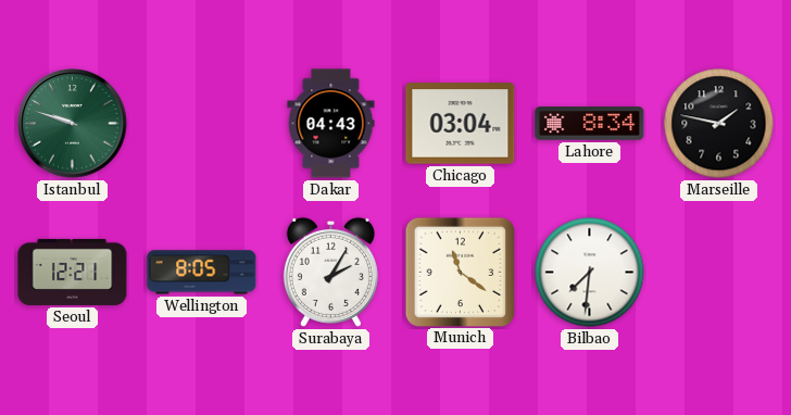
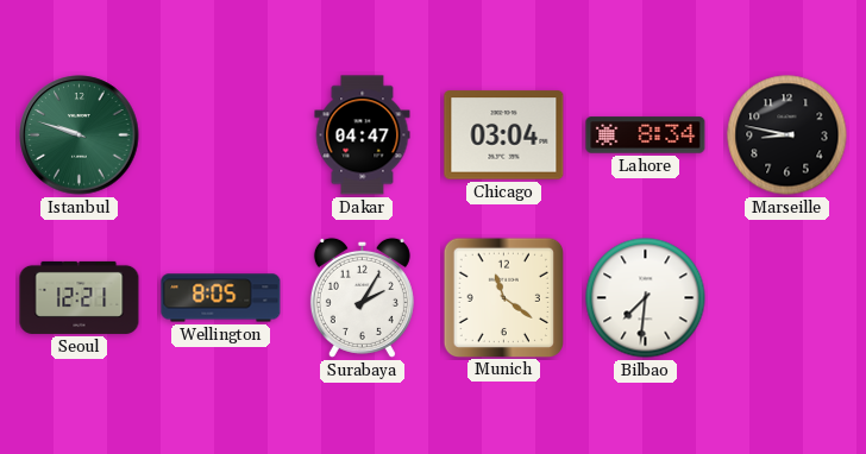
Dakar: 04:43 -> 04:47
Marseille: 1:47 -> 8:47
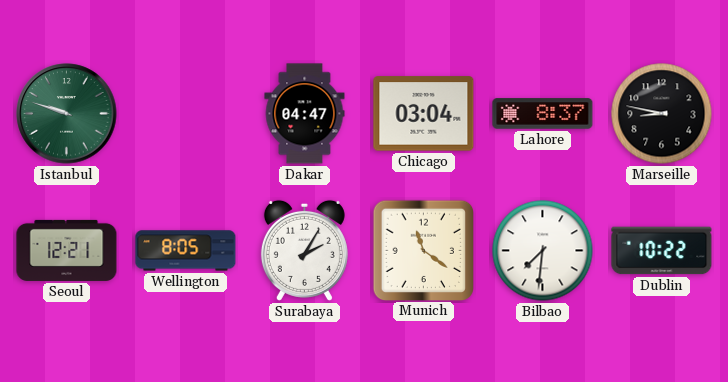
Lahore: 8:34 -> 8:37
Dublin: none -> 10:22
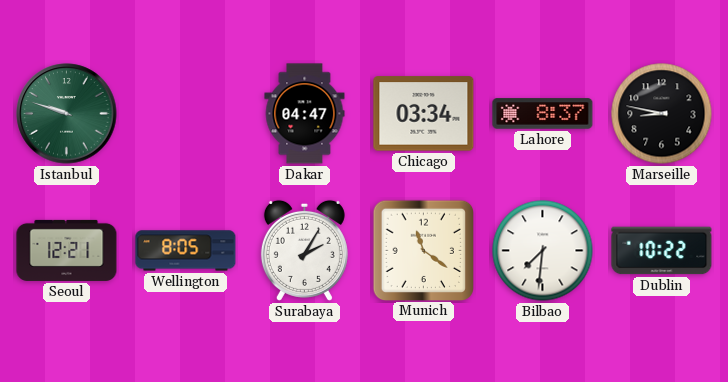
Chicago: 03:04 -> 03:34
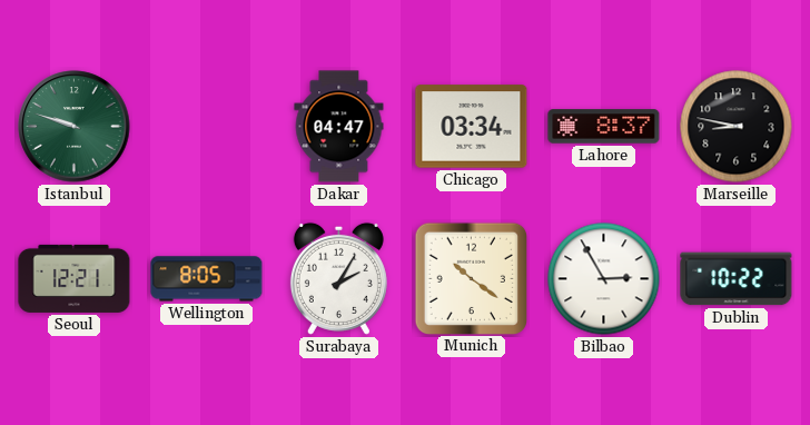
Munich: 11:21 -> 10:21
Bilbao: 7:31 -> 2:55
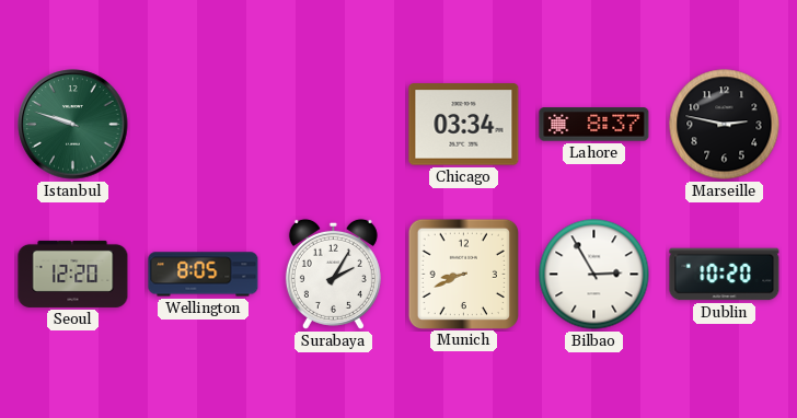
Dakar: 04:47 -> none
Marseille: 8:47 -> 2:47
Seoul: 12:21 -> 12:20
Munich: 10:21 -> 8:41
Dublin: 10:22 -> 10:20
